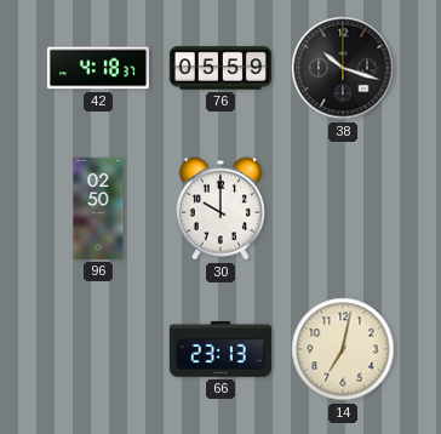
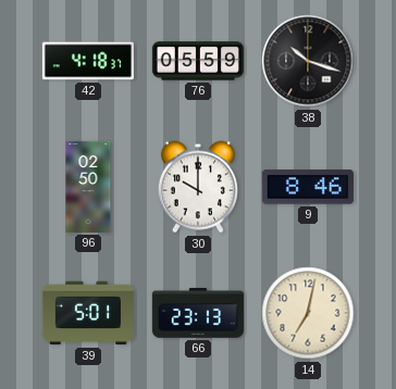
9: none -> 8:46
39: none -> 5:01
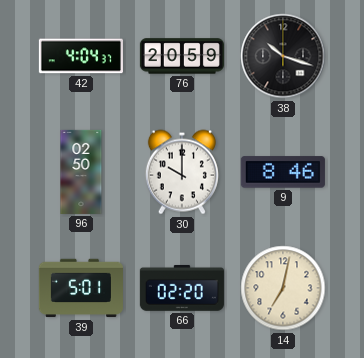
42: 4:18 -> 4:04
76: 05:59 -> 20:59
66: 23:13 -> 02:20
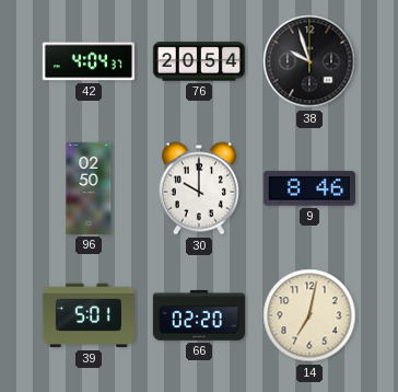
76: 20:59 -> 20:54
38: 10:18 -> 9:57
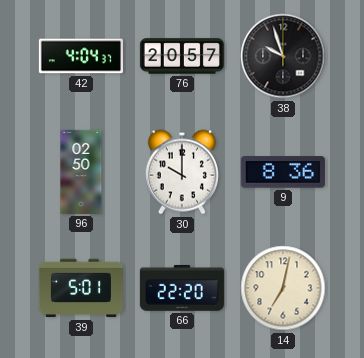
76: 20:54 -> 20:57
9: 8:46 -> 8:36
66: 02:20 -> 22:20
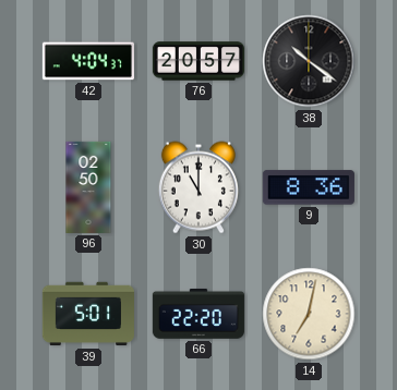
38: 9:57 -> 10:21
30: 10:00 -> 11:00
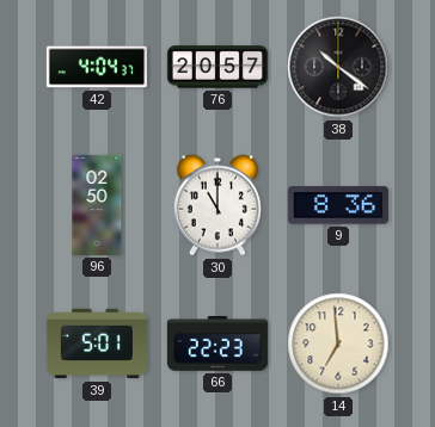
66: 22:20 -> 22:23
14: 7:02 -> 6:59
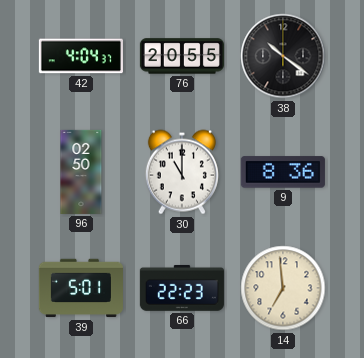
76: 20:57 -> 20:55
